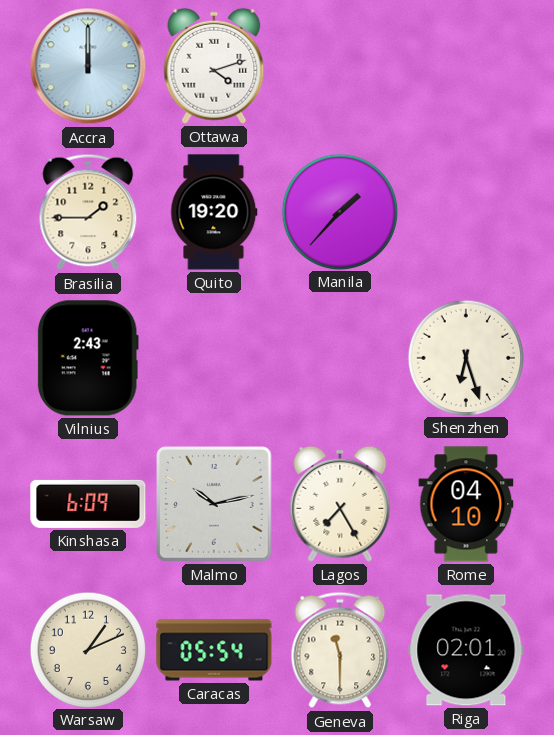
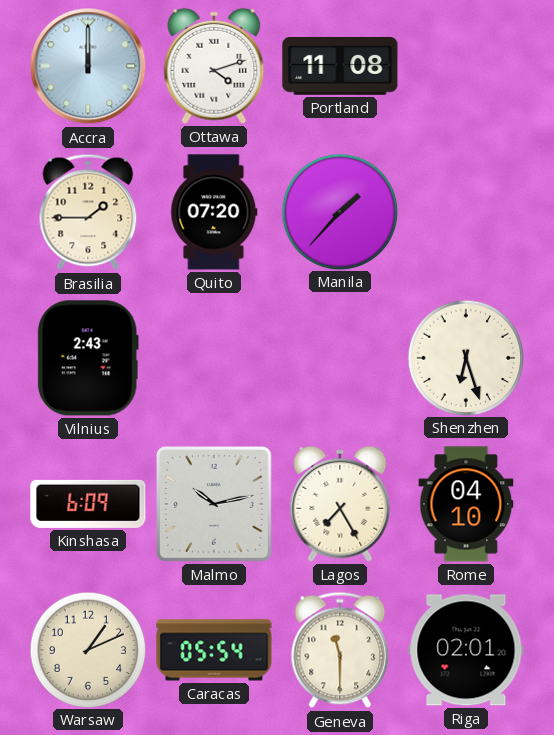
Portland: none -> 11:08
Quito: 19:20 -> 07:20
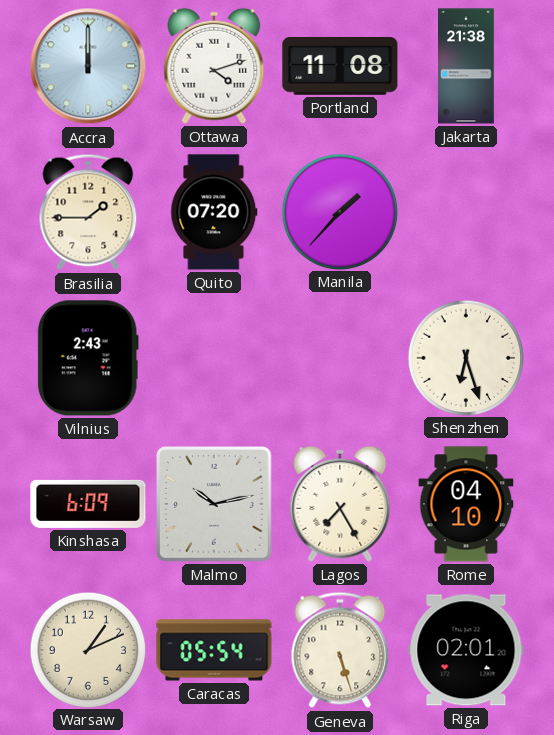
Jakarta: none -> 21:38
Geneva: 11:30 -> 5:27
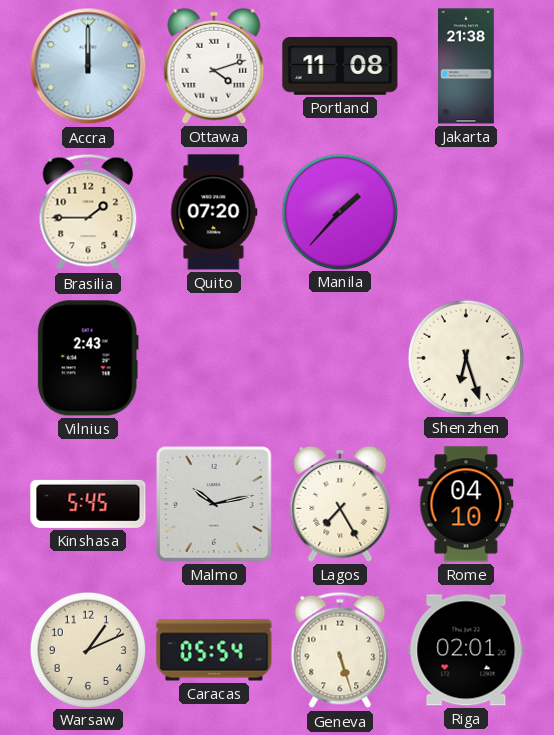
Kinshasa: 6:09 -> 5:45
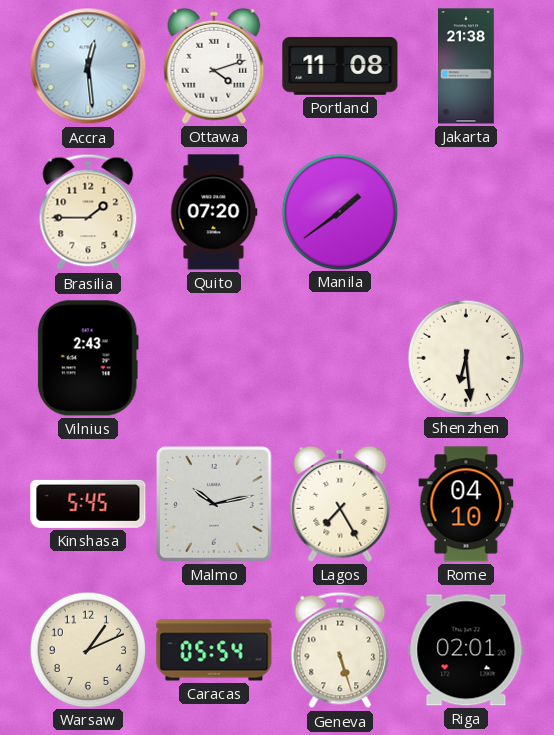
Accra: 12:00 -> 12:29
Manila: 1:37 -> 1:39
Shenzhen: 6:27 -> 6:29
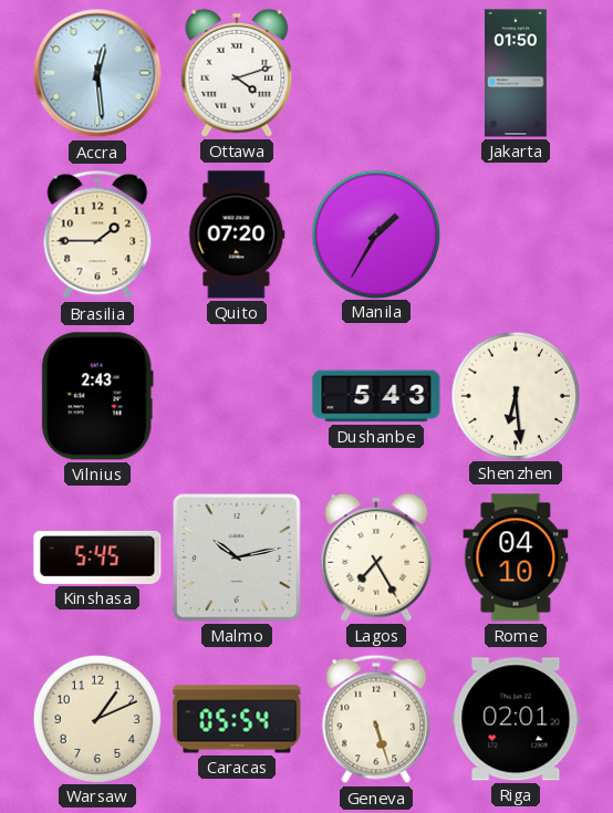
Portland: 11:08 -> none
Jakarta: 21:38 -> 01:50
Manila: 1:39 -> 1:35
Dushanbe: none -> 5:43
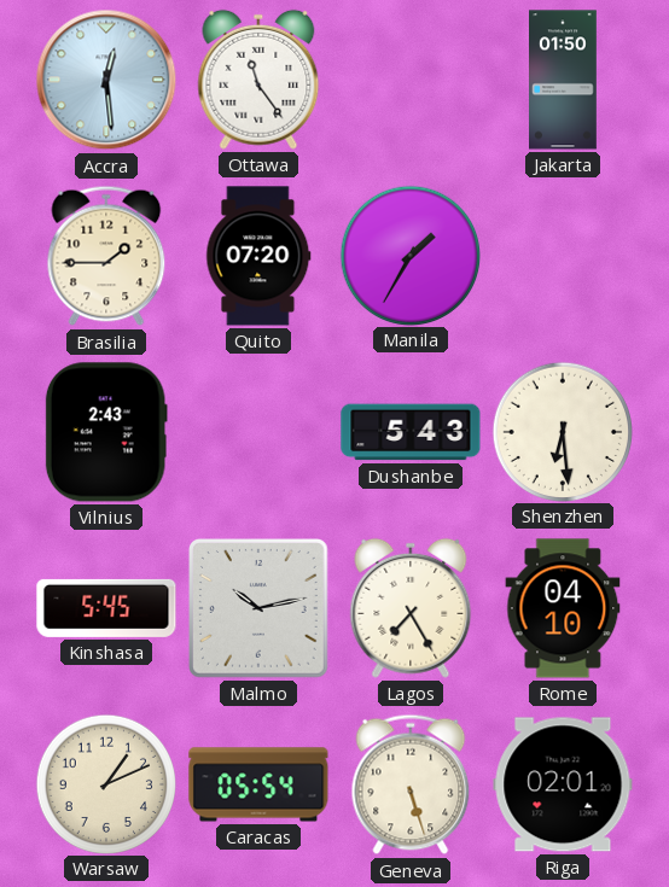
Ottawa: 4:12 -> 11:24
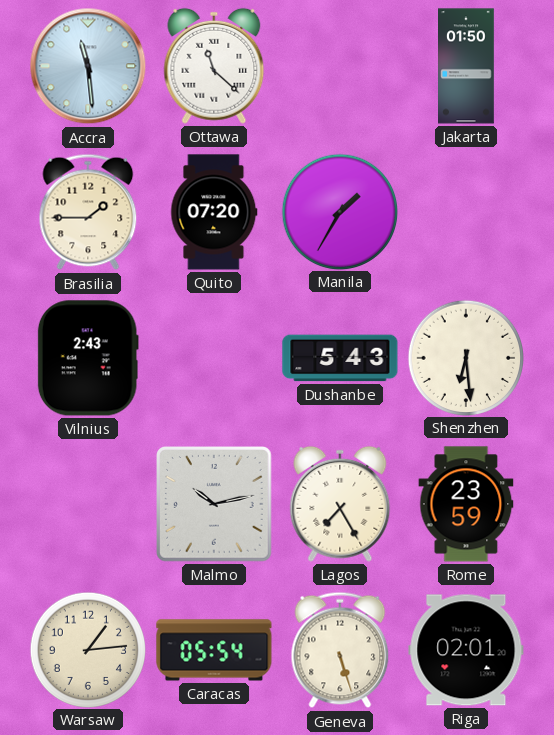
Accra: 12:29 -> 11:29
Ottawa: 11:24 -> 11:22
Kinshasa: 5:45 -> none
Rome: 04:10 -> 23:59
Warsaw: 1:11 -> 1:14
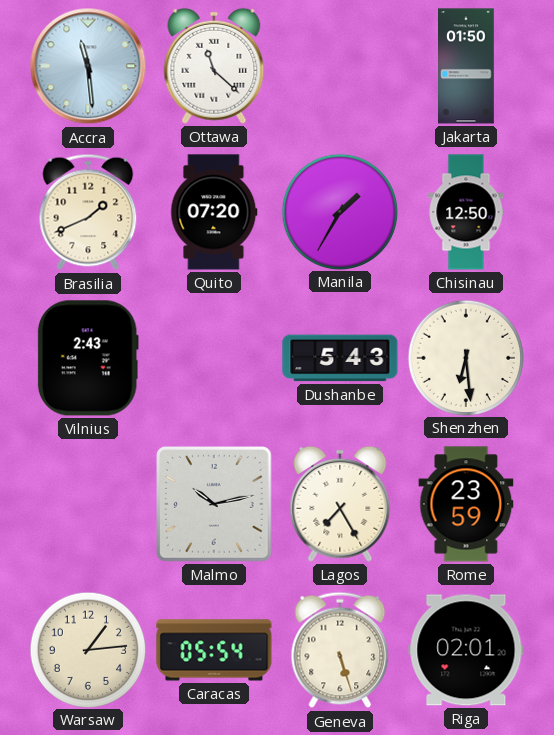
Brasilia: 1:45 -> 1:41
Chisinau: none -> 12:50
